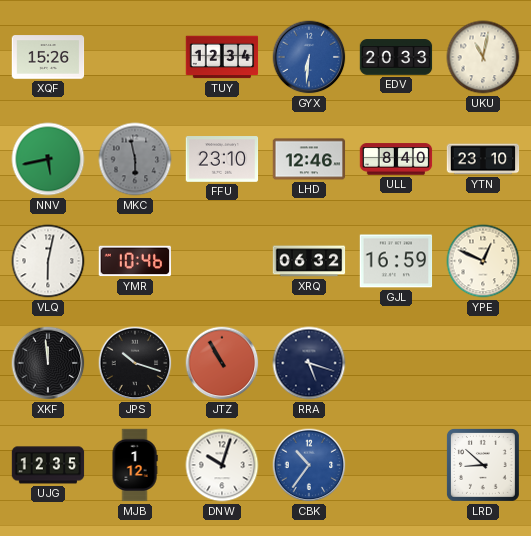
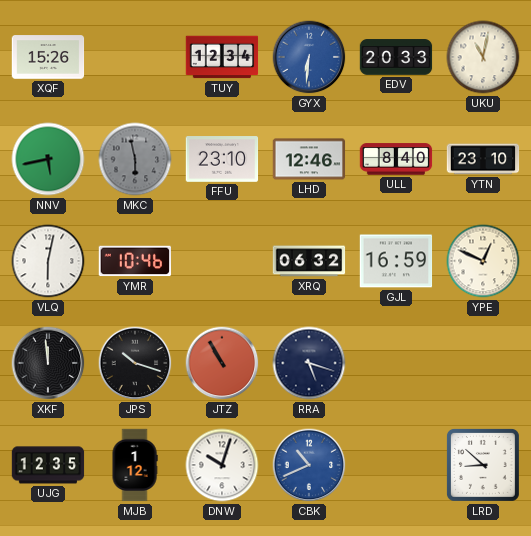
CBK: 10:36 -> 10:41
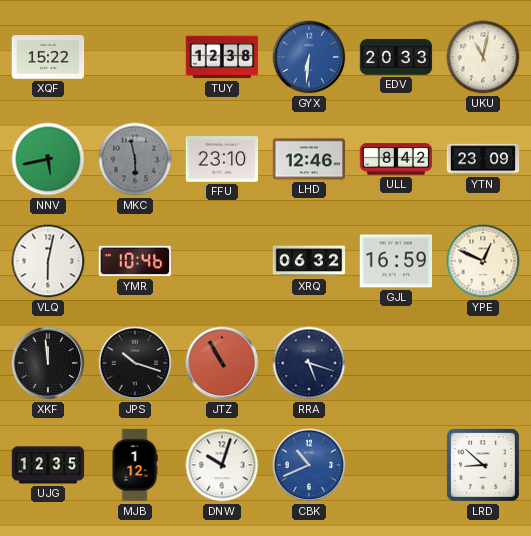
XQF: 15:26 -> 15:22
TUY: 12:34 -> 12:38
ULL: 8:40 -> 8:42
YTN: 23:10 -> 23:09
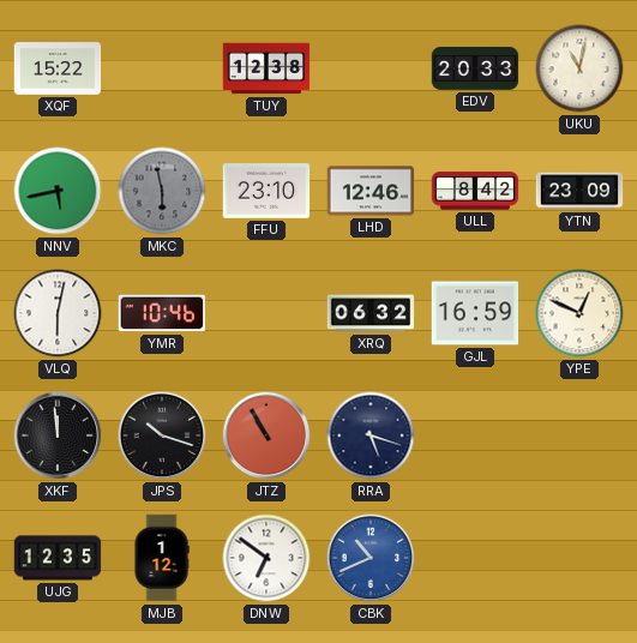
GYX: 6:31 -> none
DNW: 10:03 -> 6:51
LRD: 8:52 -> none
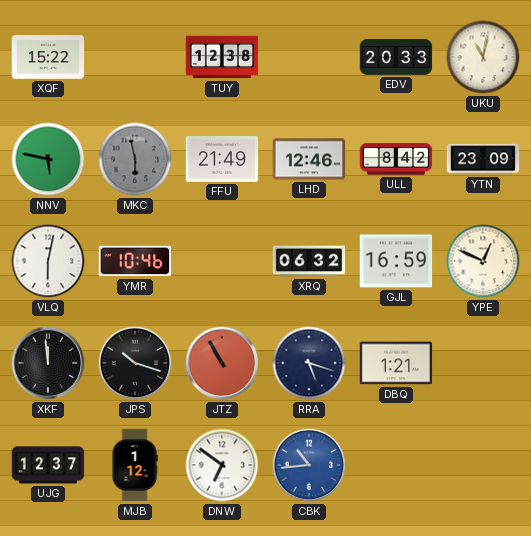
NNV: 5:43 -> 5:47
FFU: 23:10 -> 21:49
DBQ: none -> 1:21
UJG: 12:35 -> 12:37
CBK: 10:41 -> 10:44
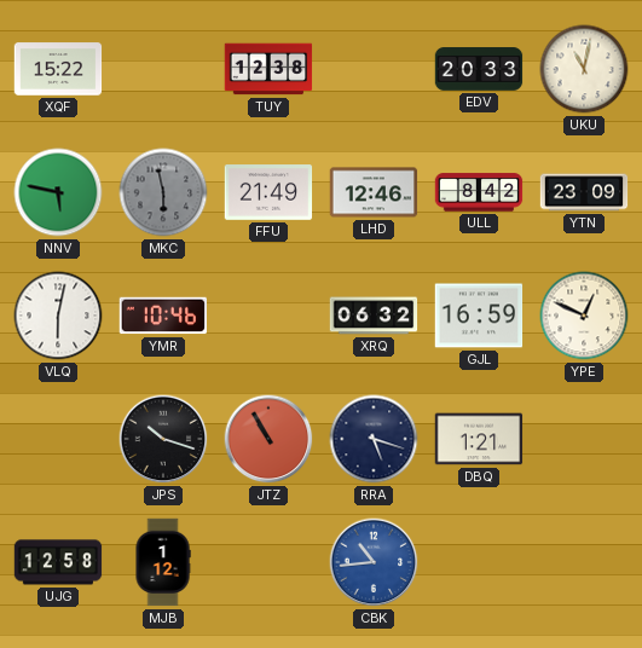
XKF: 11:59 -> none
UJG: 12:37 -> 12:58
DNW: 6:51 -> none
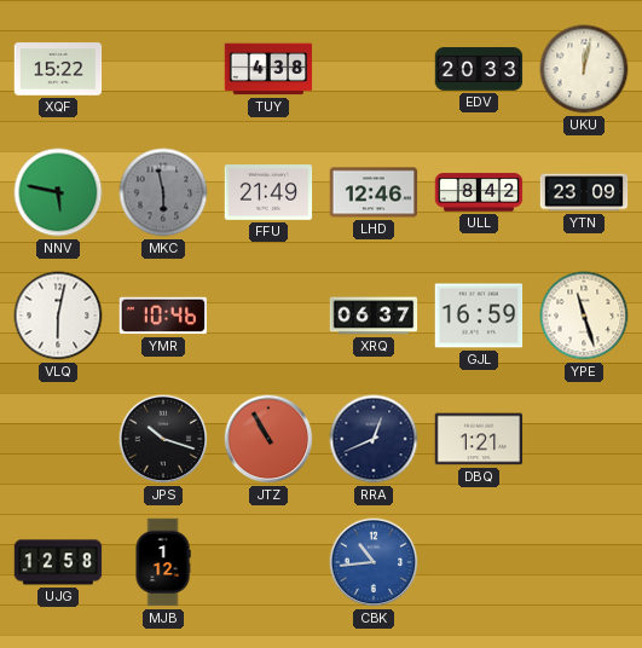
TUY: 12:38 -> 4:38
UKU: 11:02 -> 12:02
XRQ: 06:32 -> 06:37
YPE: 12:49 -> 11:27
RRA: 5:18 -> 12:41
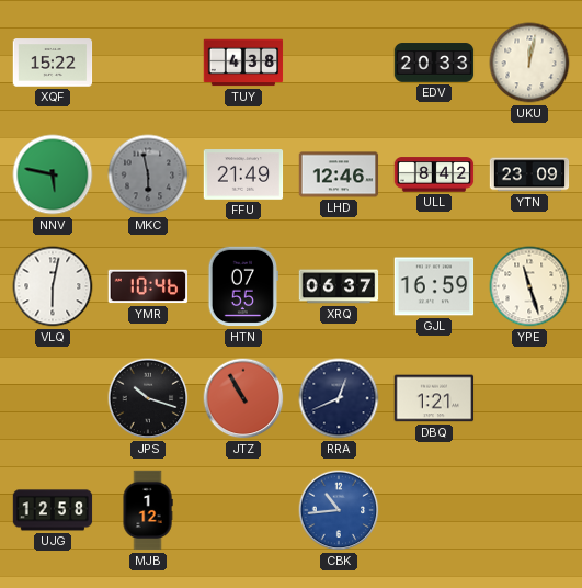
HTN: none -> 07:55
